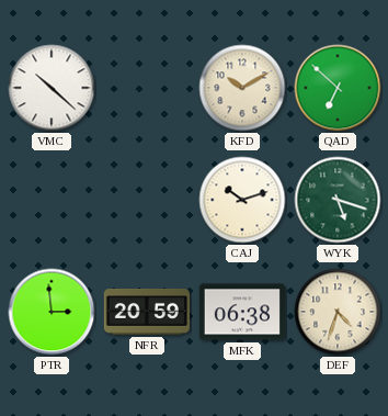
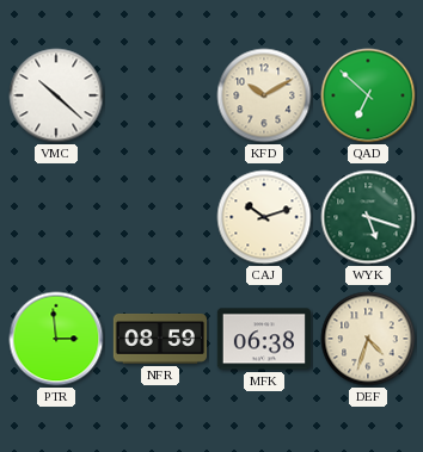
NFR: 20:59 -> 08:59
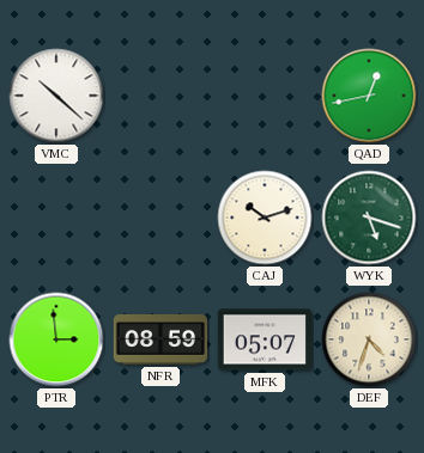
KFD: 10:10 -> none
QAD: 6:52 -> 12:43
MFK: 06:38 -> 05:07
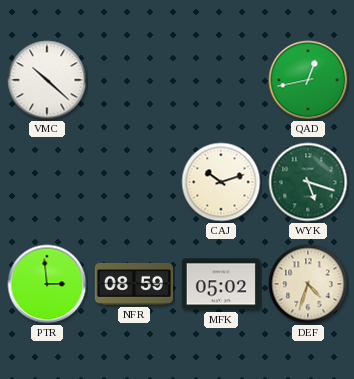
MFK: 05:07 -> 05:02
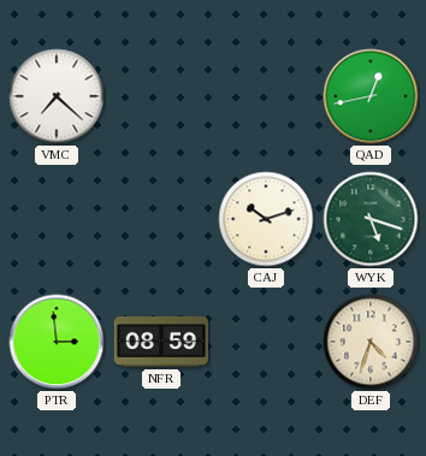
VMC: 10:22 -> 7:22
MFK: 05:02 -> none
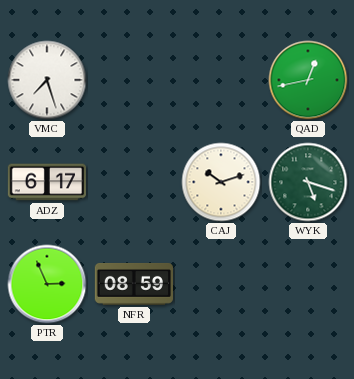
VMC: 7:22 -> 7:27
ADZ: none -> 6:17
PTR: 2:59 -> 2:56
DEF: 4:33 -> none
